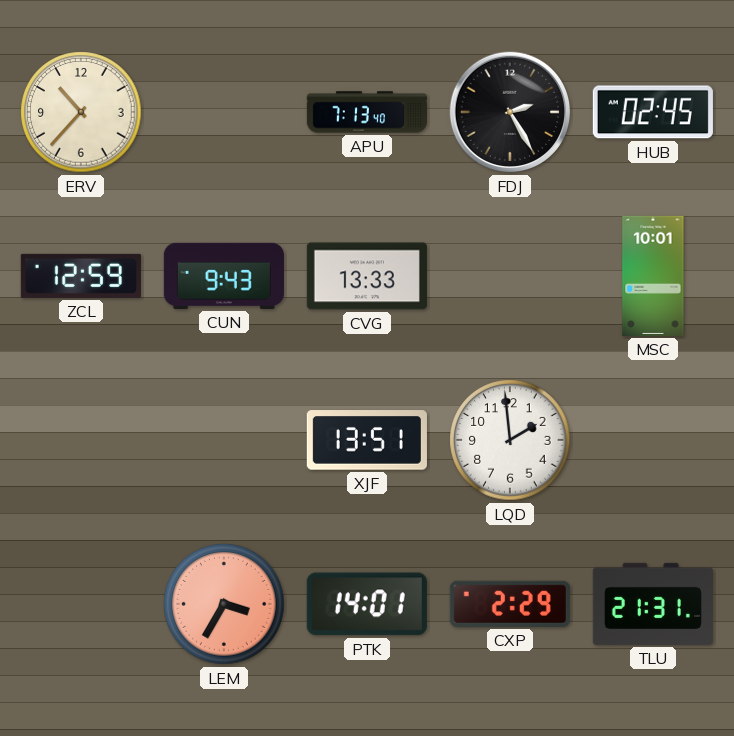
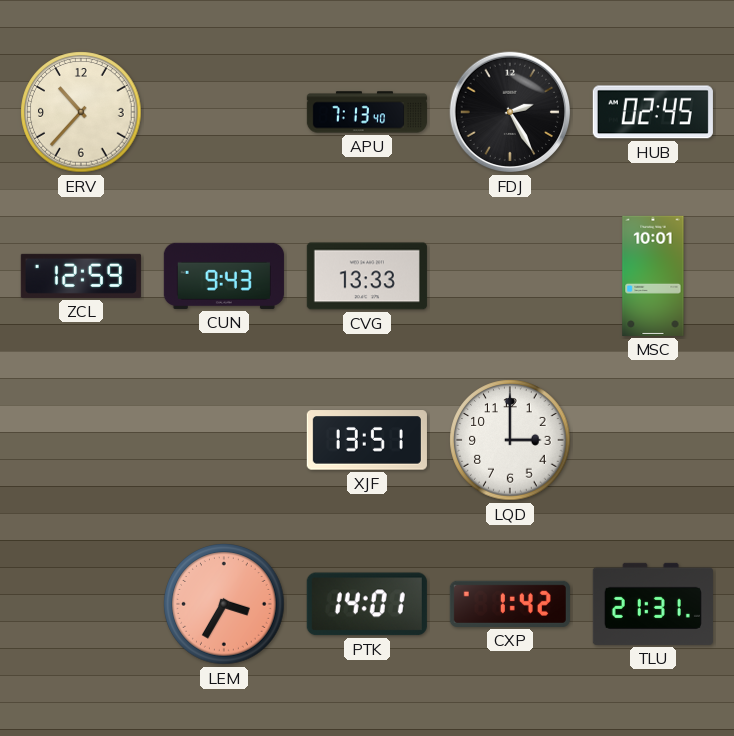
LQD: 1:59 -> 3:00
CXP: 2:29 -> 1:42
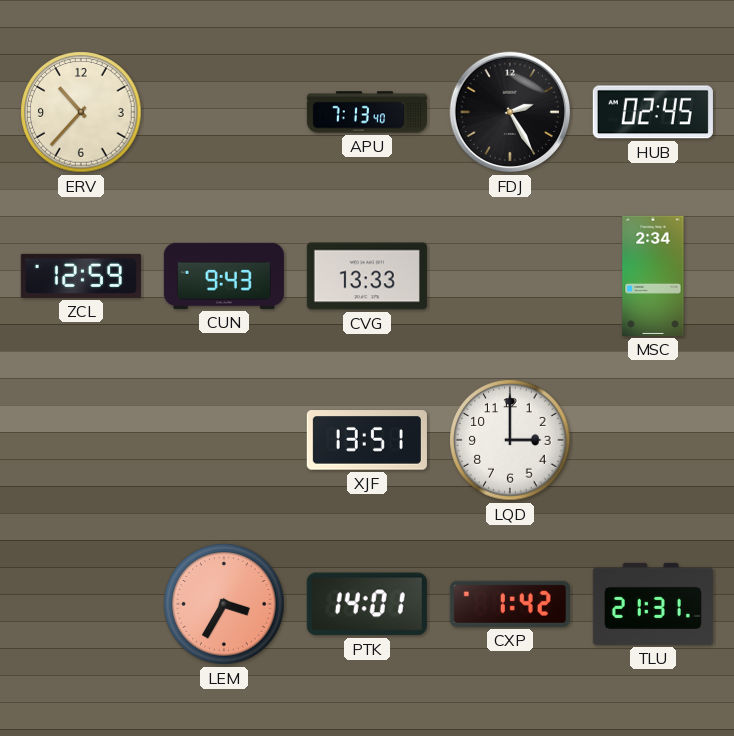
MSC: 10:01 -> 2:34
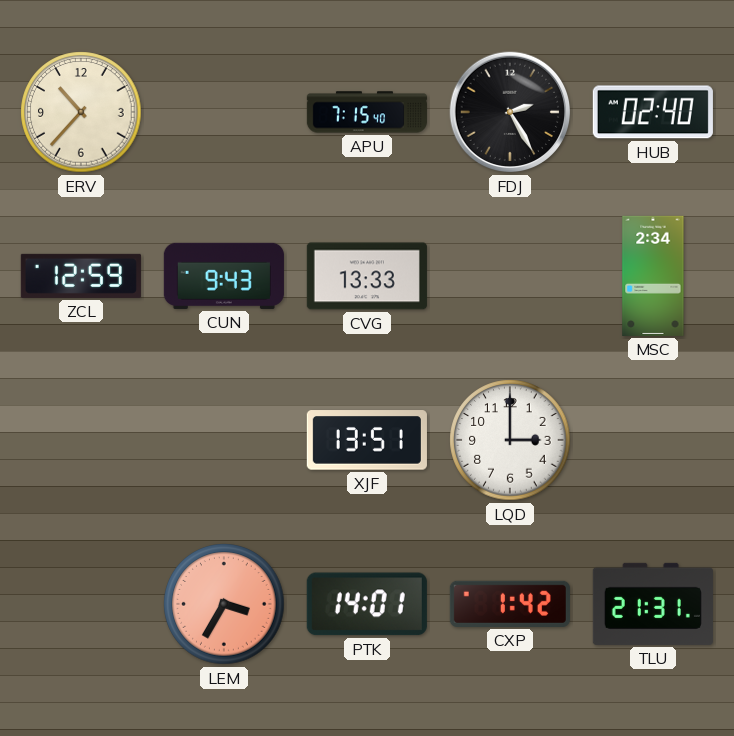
APU: 7:13 -> 7:15
HUB: 02:45 -> 02:40
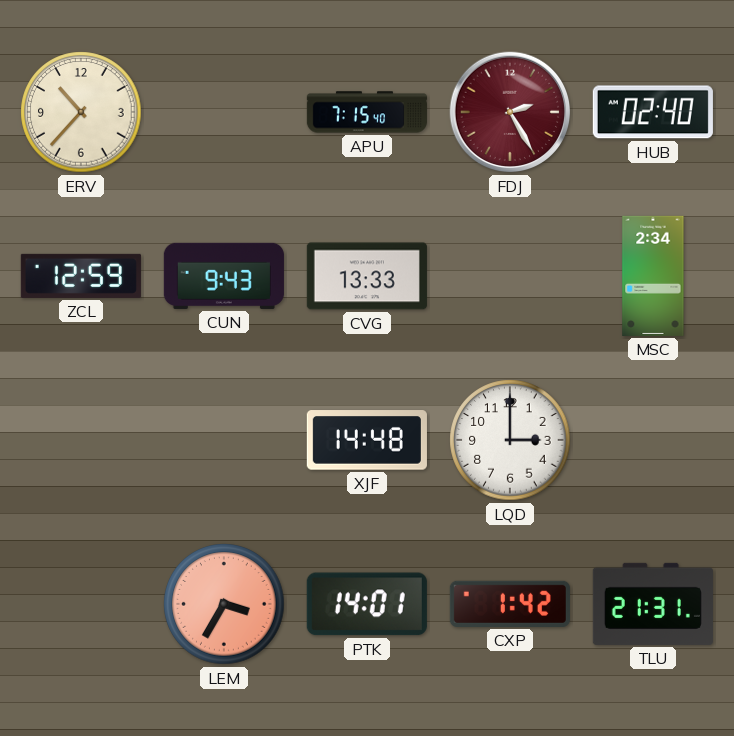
FDJ dial: black -> burgundy
XJF: 13:51 -> 14:48
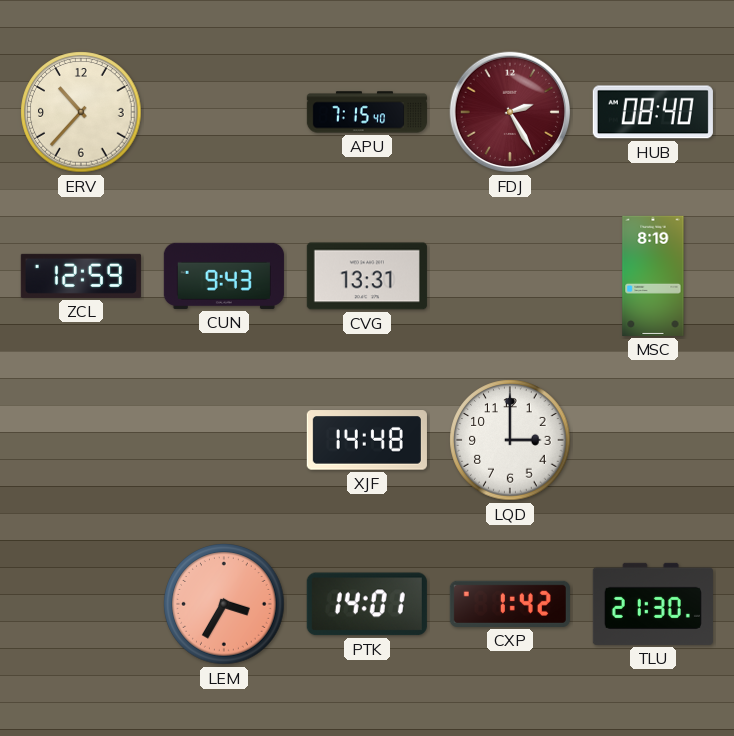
HUB: 02:40 -> 08:40
CVG: 13:33 -> 13:31
MSC: 2:34 -> 8:19
TLU: 21:31 -> 21:30
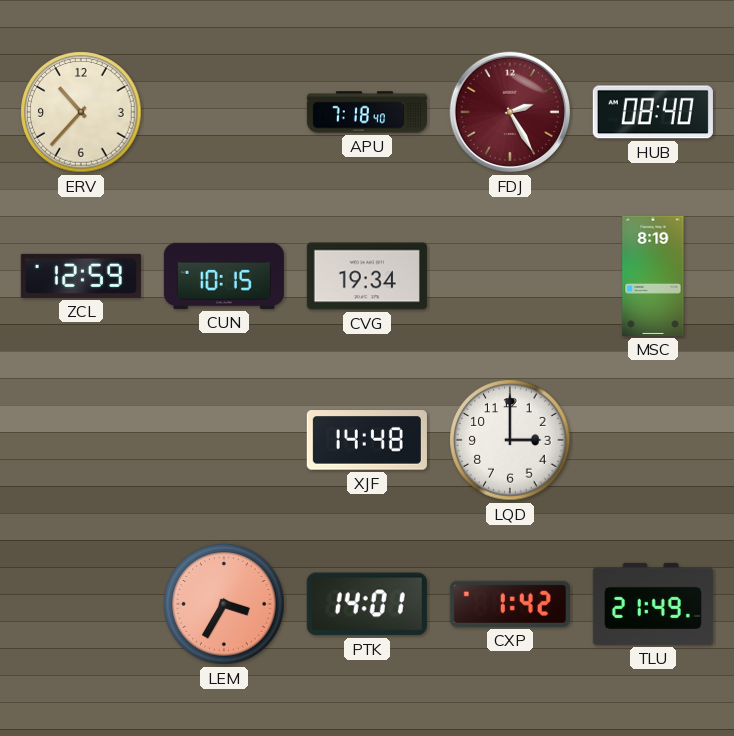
APU: 7:15 -> 7:18
CUN: 9:43 -> 10:15
CVG: 13:31 -> 19:34
TLU: 21:30 -> 21:49
